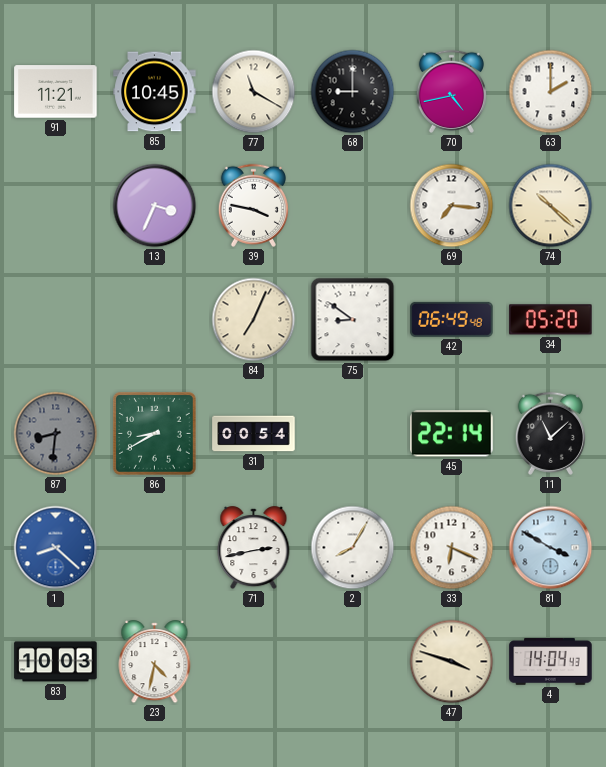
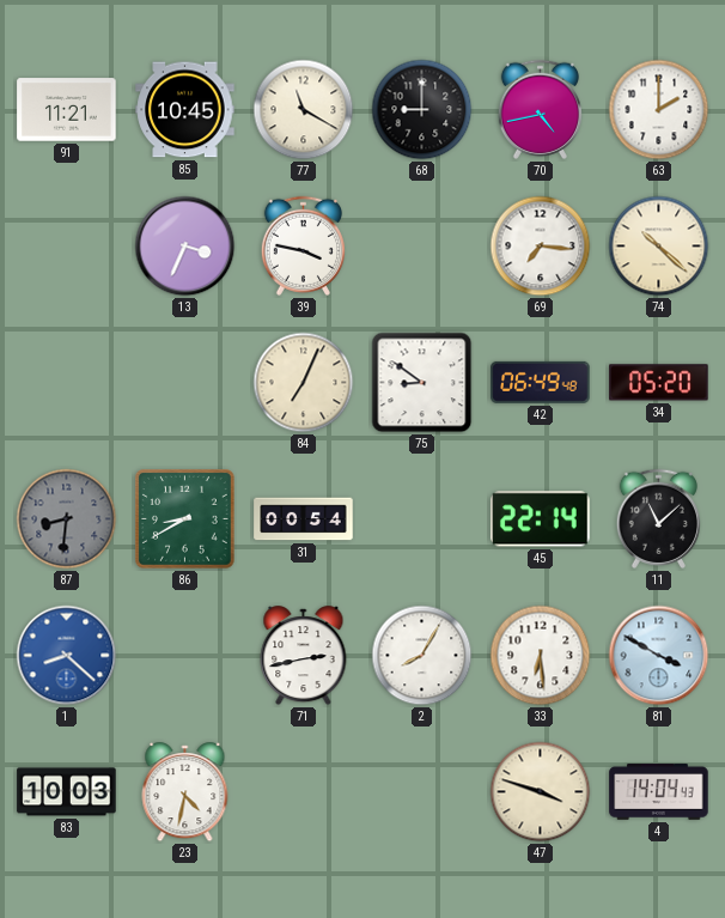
33: 6:19 -> 6:29
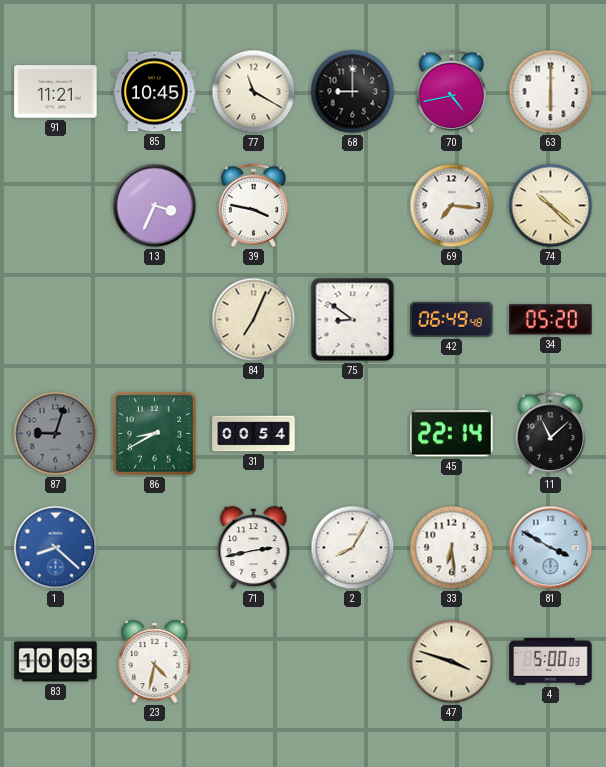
63: 2:00 -> 6:00
87: 8:31 -> 9:03
4: 14:04 -> 5:00
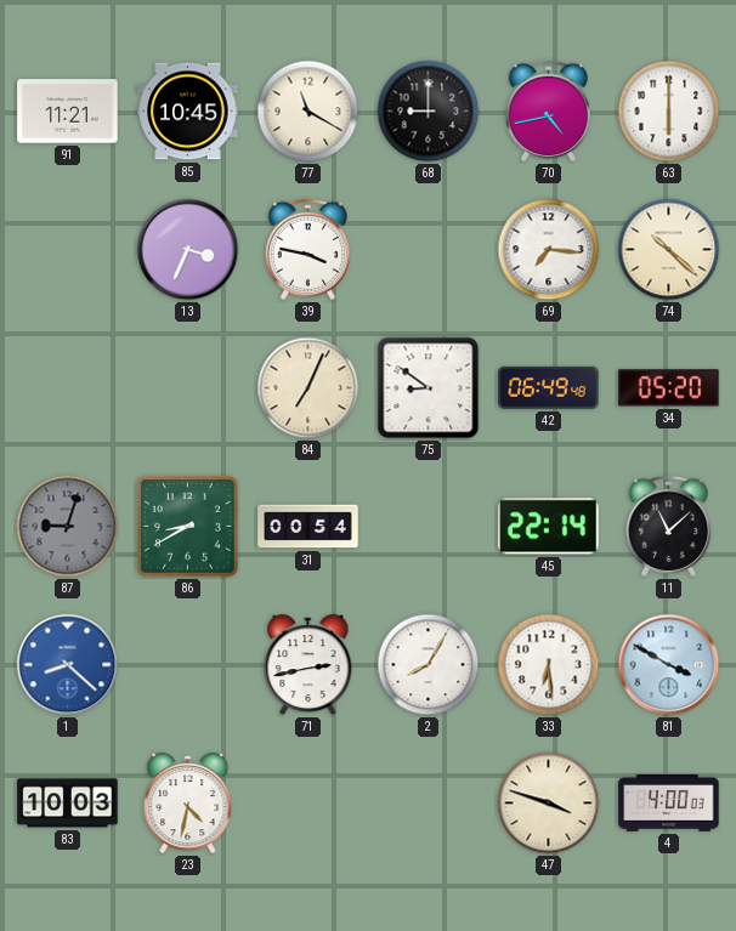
4: 5:00 -> 4:00
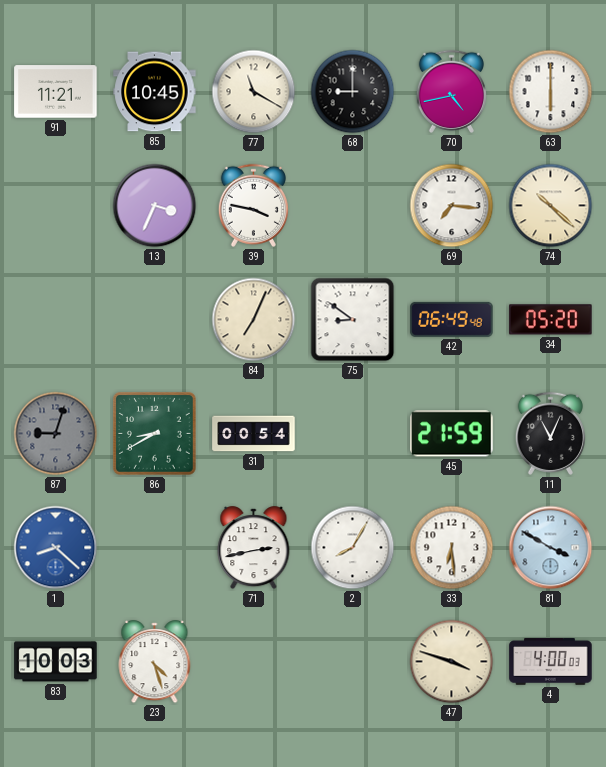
45: 22:14 -> 21:59
11: 11:08 -> 11:04
23: 4:32 -> 4:27
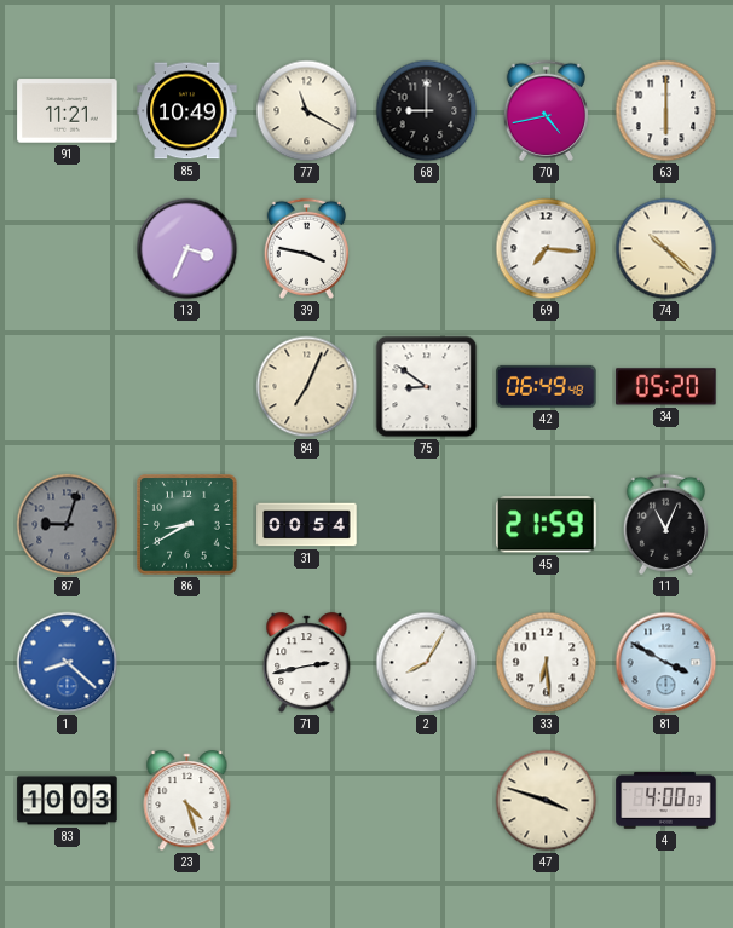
85: 10:45 -> 10:49
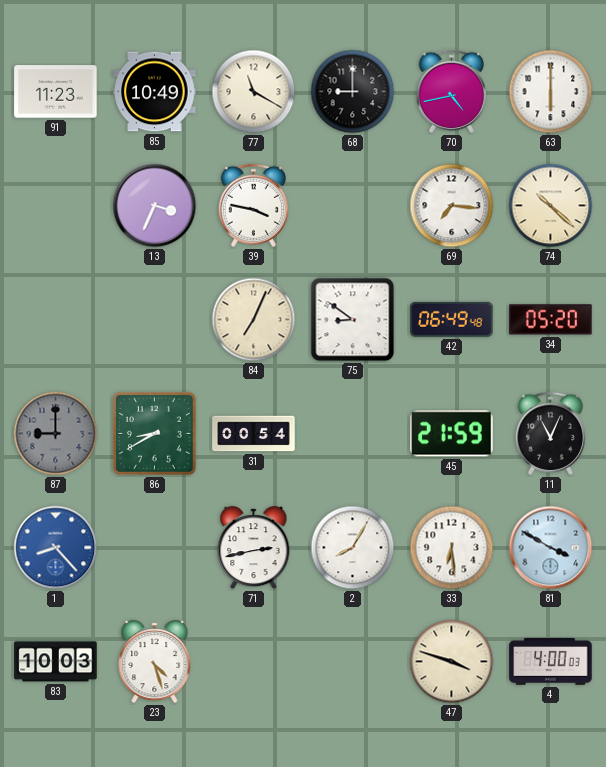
91: 11:21 -> 11:23
87: 9:03 -> 9:00
1: 8:22 -> 8:23
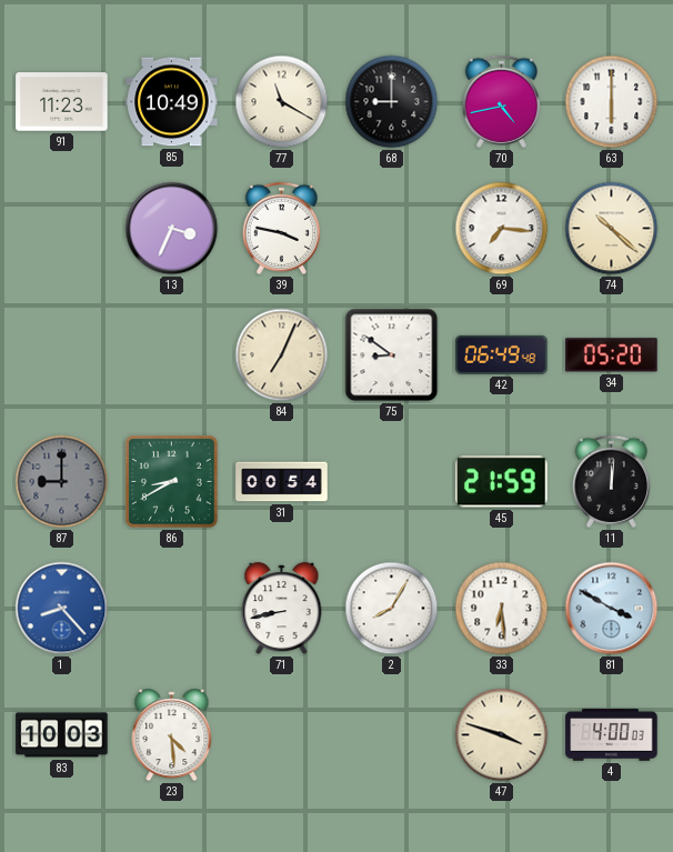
11: 11:04 -> 12:01
71: 2:43 -> 8:43
23: 4:27 -> 4:29
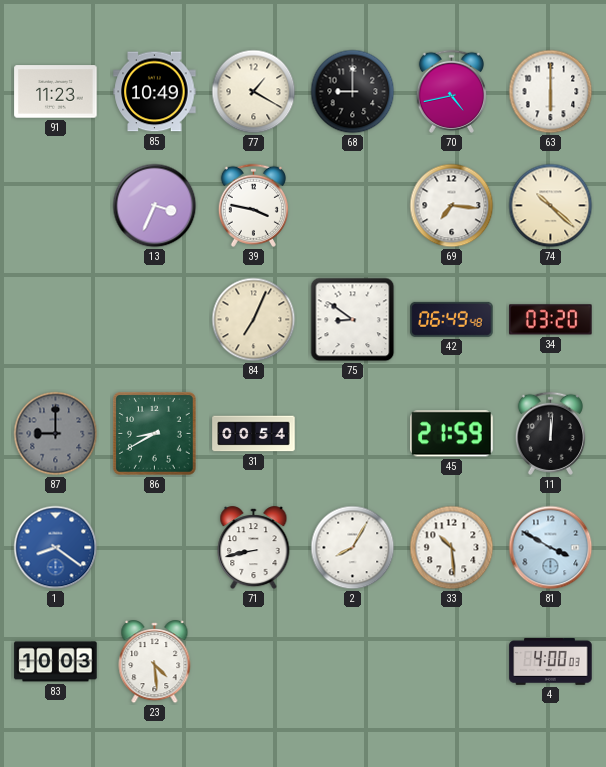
77: 11:20 -> 1:20
34: 05:20 -> 03:20
1: 8:23 -> 8:21
33: 6:29 -> 10:29
47: 3:48 -> none
